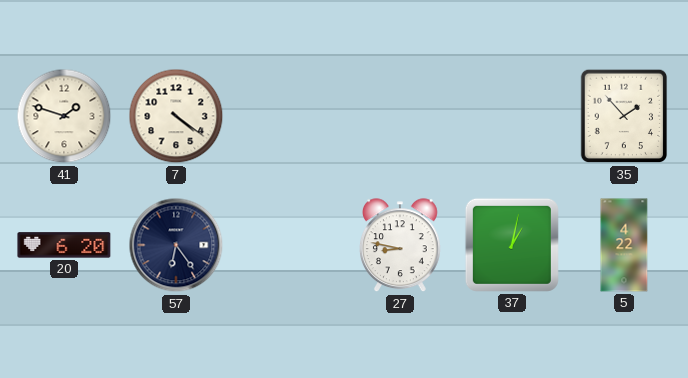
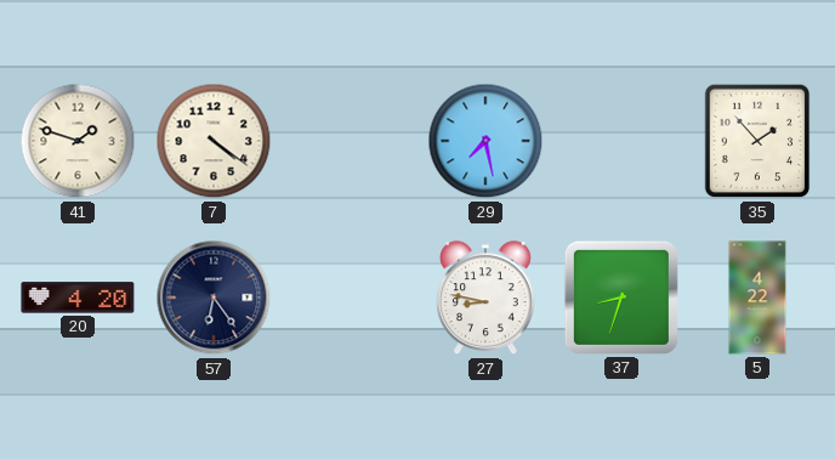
29: none -> 7:28
20: 6:20 -> 4:20
37: 1:02 -> 8:33
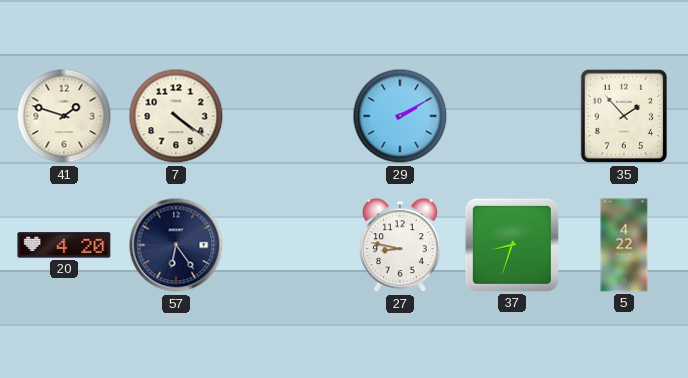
29: 7:28 -> 2:10
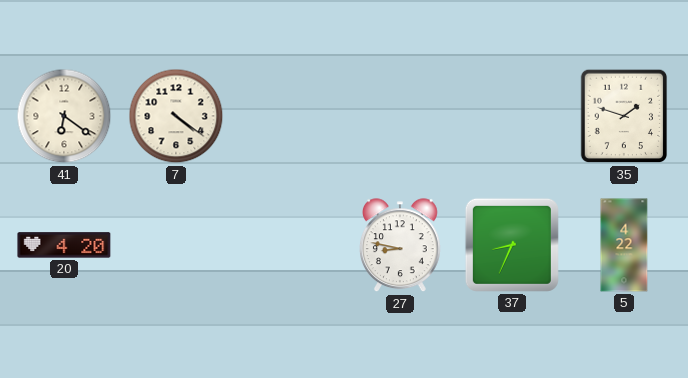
41: 1:48 -> 6:21
29: 2:10 -> none
35: 1:53 -> 1:48
57: 6:24 -> none
37: 8:33 -> 8:34
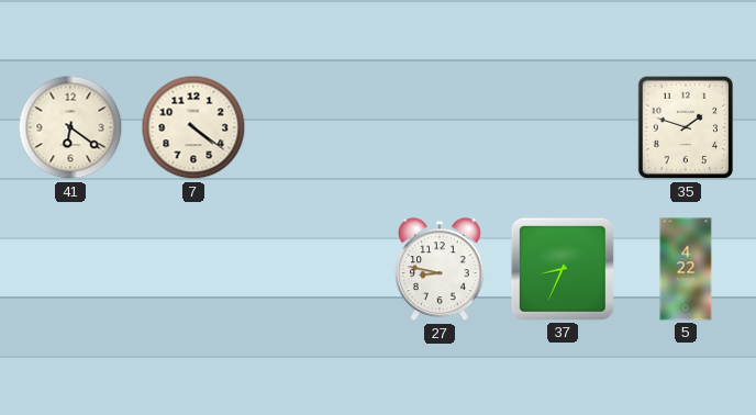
20: 4:20 -> none
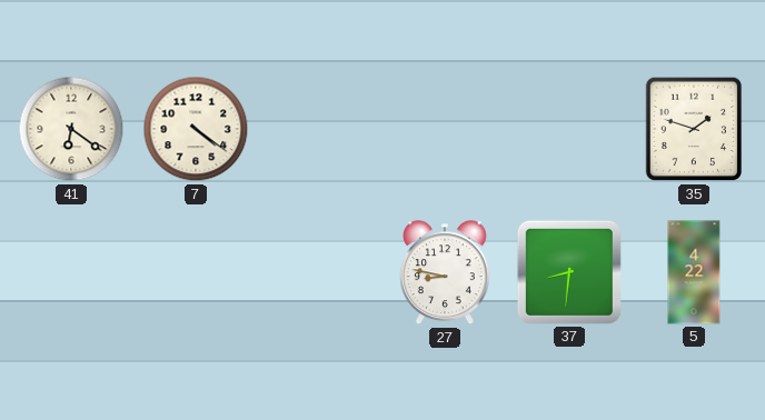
37: 8:34 -> 8:31
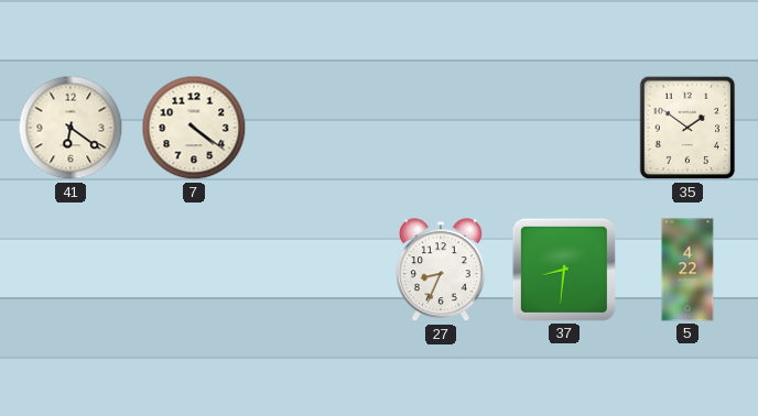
35: 1:48 -> 1:51
27: 8:47 -> 8:34
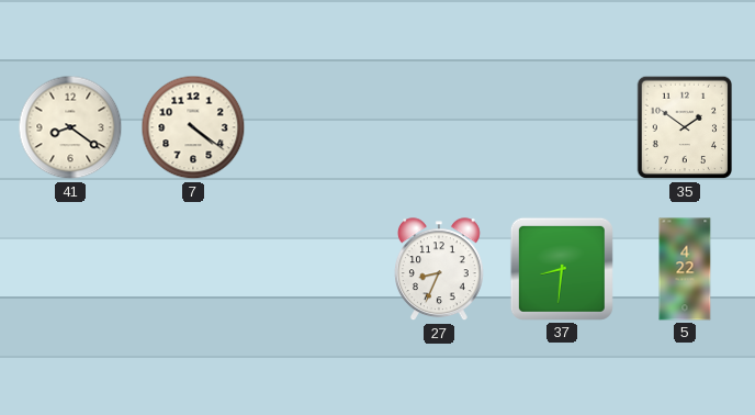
41: 6:21 -> 8:21
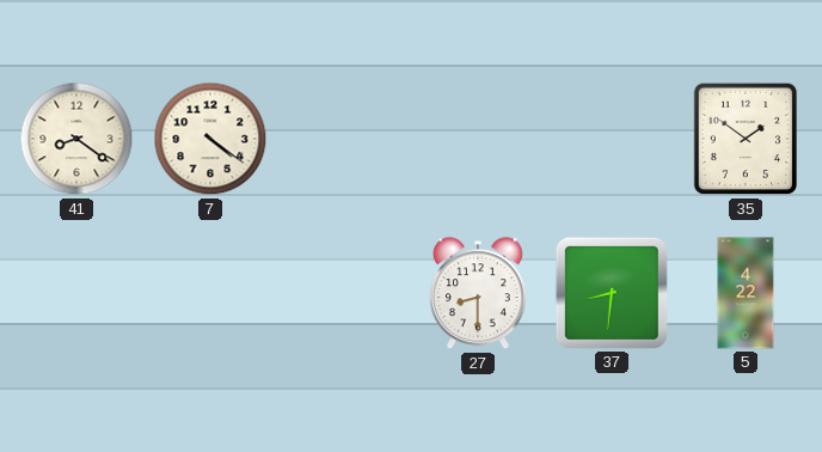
27: 8:34 -> 8:30
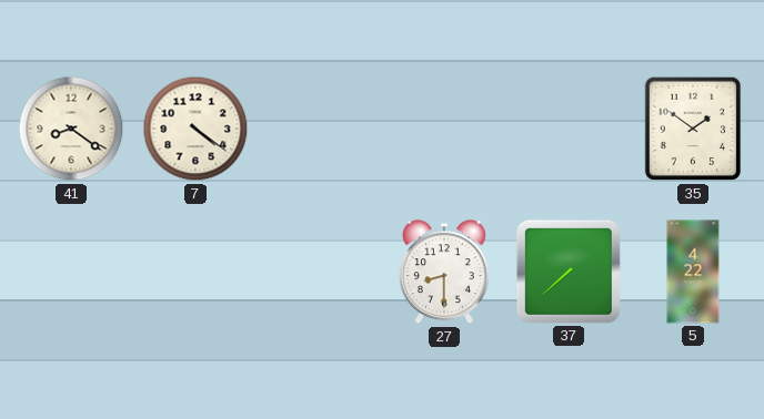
37: 8:31 -> 7:38
